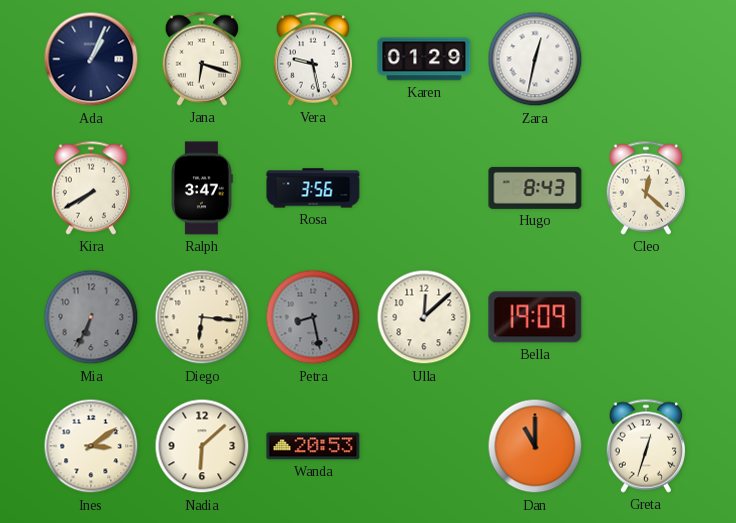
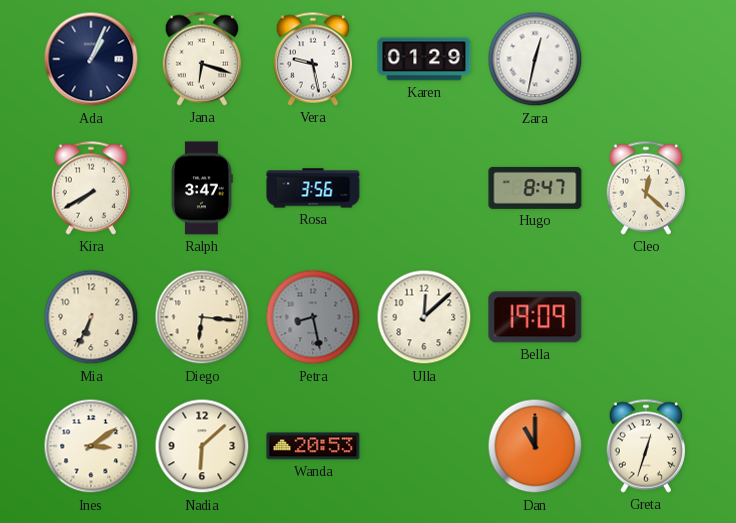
Hugo: 8:43 -> 8:47
Mia dial: grey -> cream
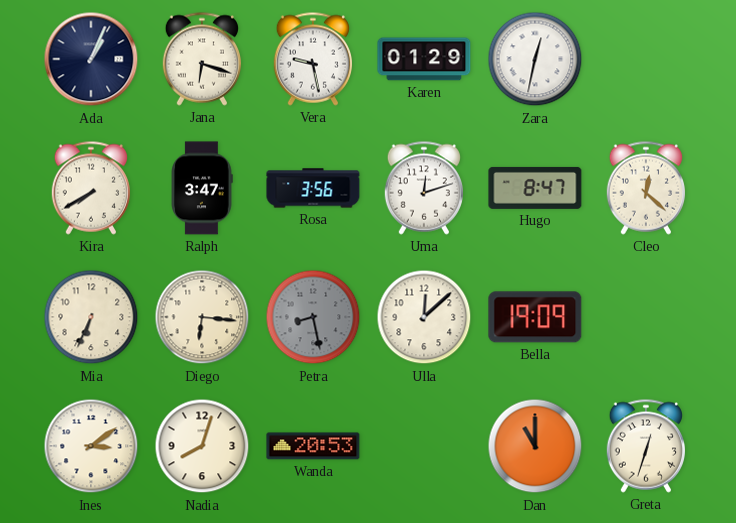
Uma: none -> 12:12
Nadia: 6:08 -> 8:03
